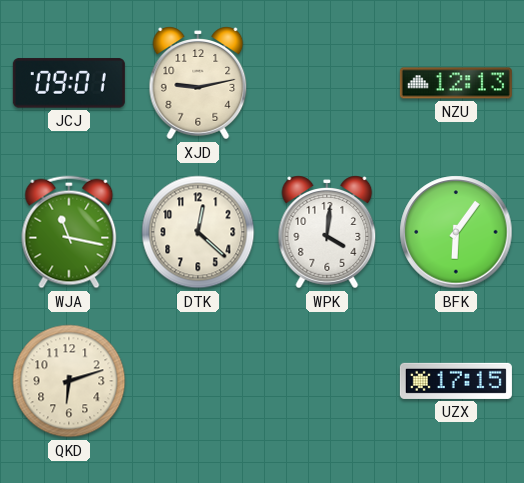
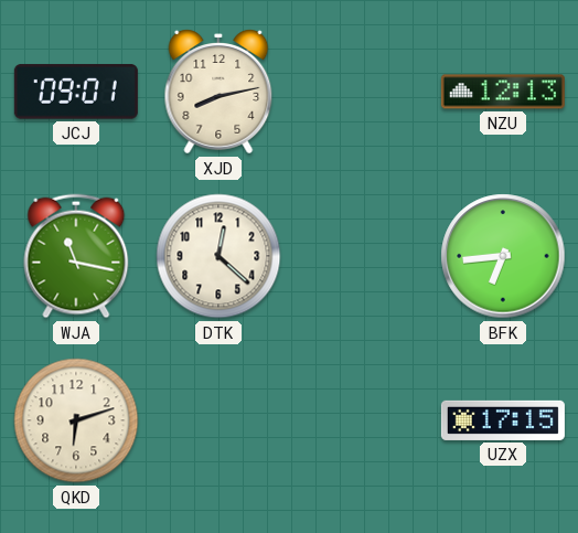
XJD: 9:13 -> 8:13
WPK: 4:01 -> none
BFK: 6:06 -> 6:44
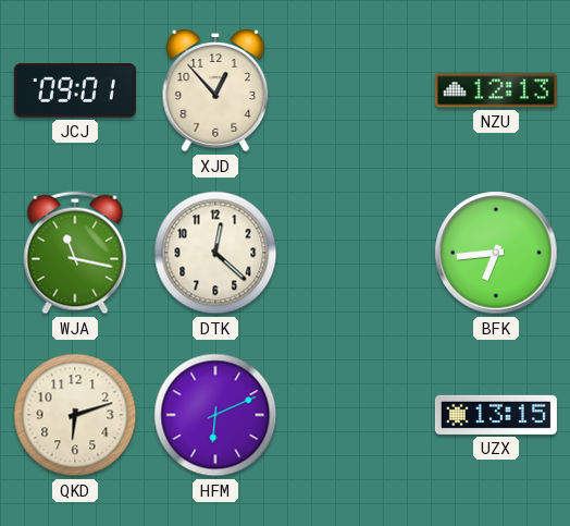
XJD: 8:13 -> 12:53
HFM: none -> 6:11
UZX: 17:15 -> 13:15
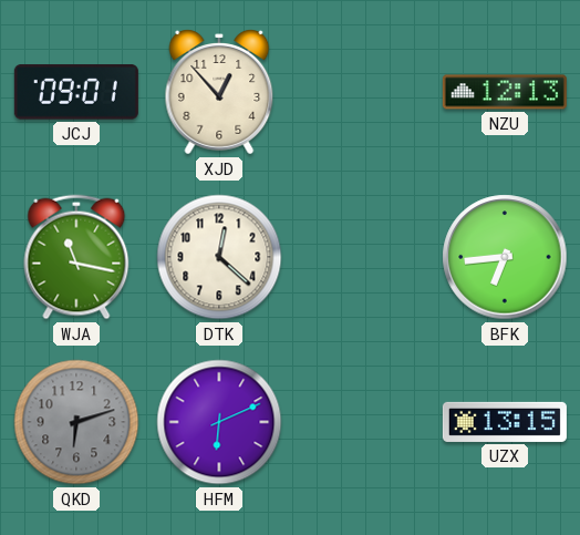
QKD dial: cream -> grey
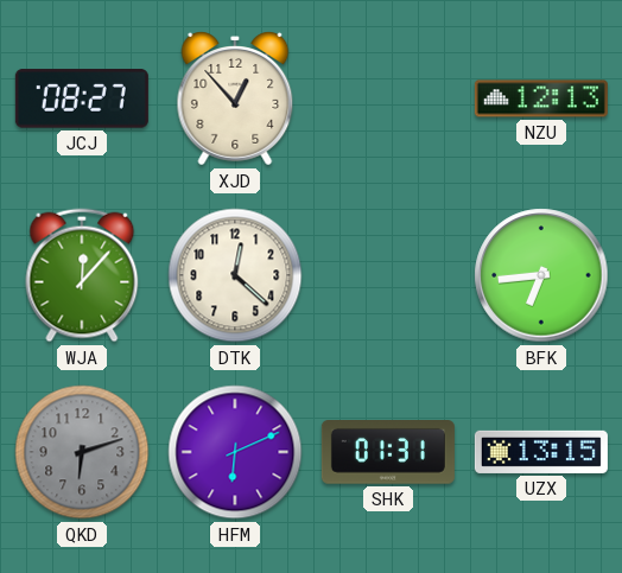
JCJ: 09:01 -> 08:27
WJA: 11:17 -> 12:07
SHK: none -> 01:31
